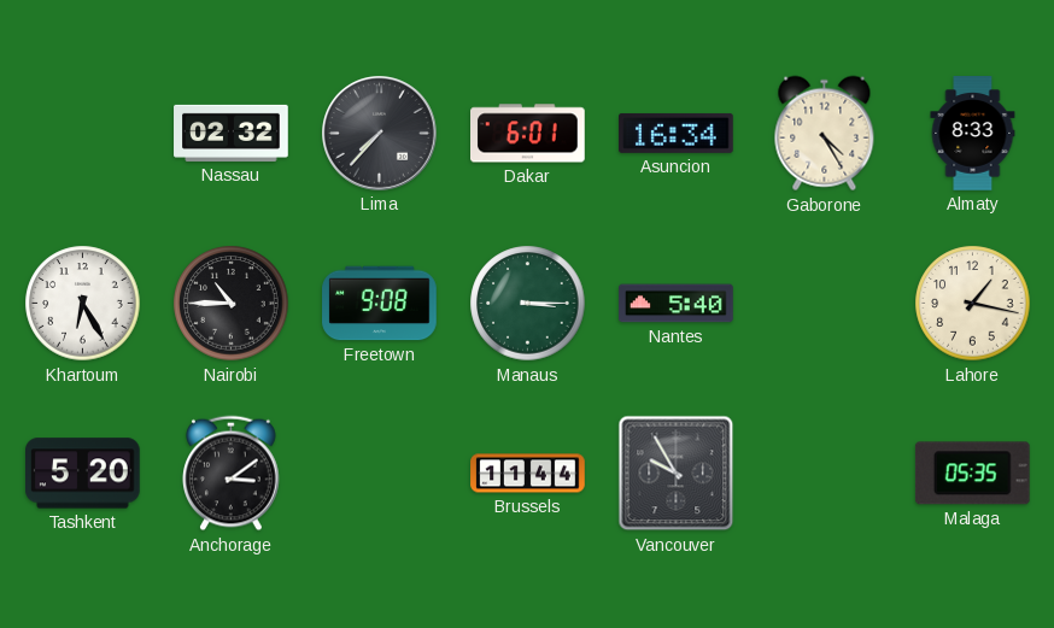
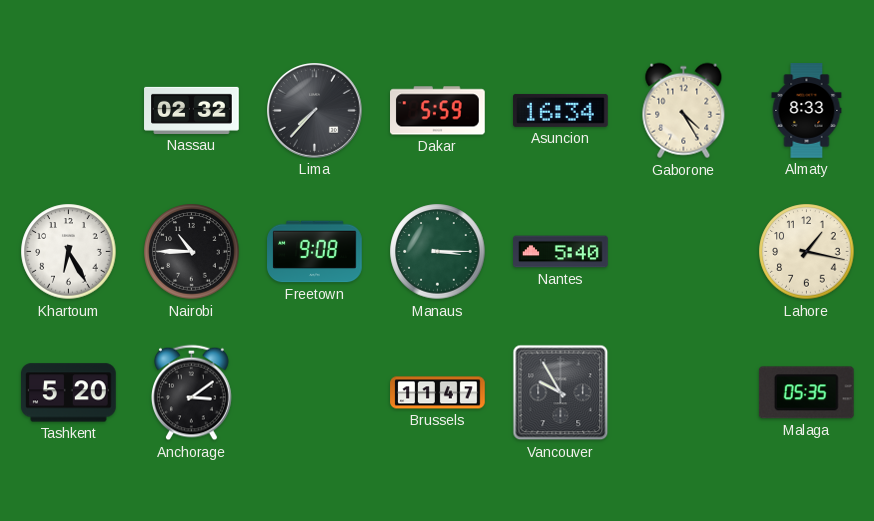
Dakar: 6:01 -> 5:59
Brussels: 11:44 -> 11:47
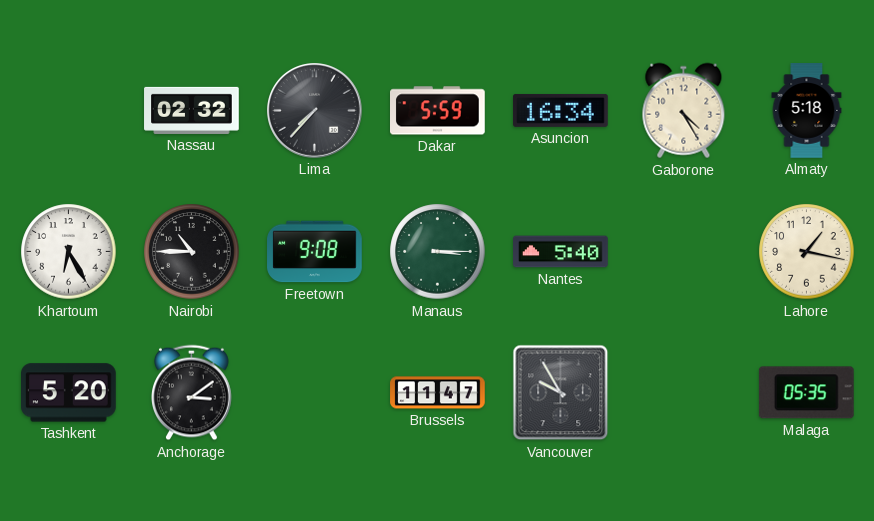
Almaty: 8:33 -> 5:18
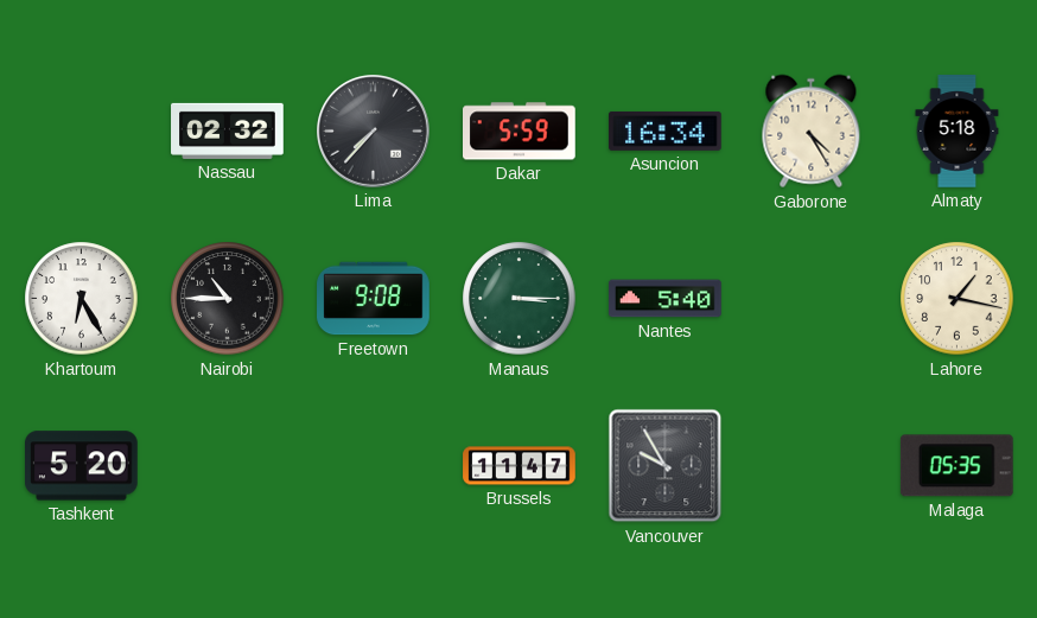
Anchorage: 3:09 -> none
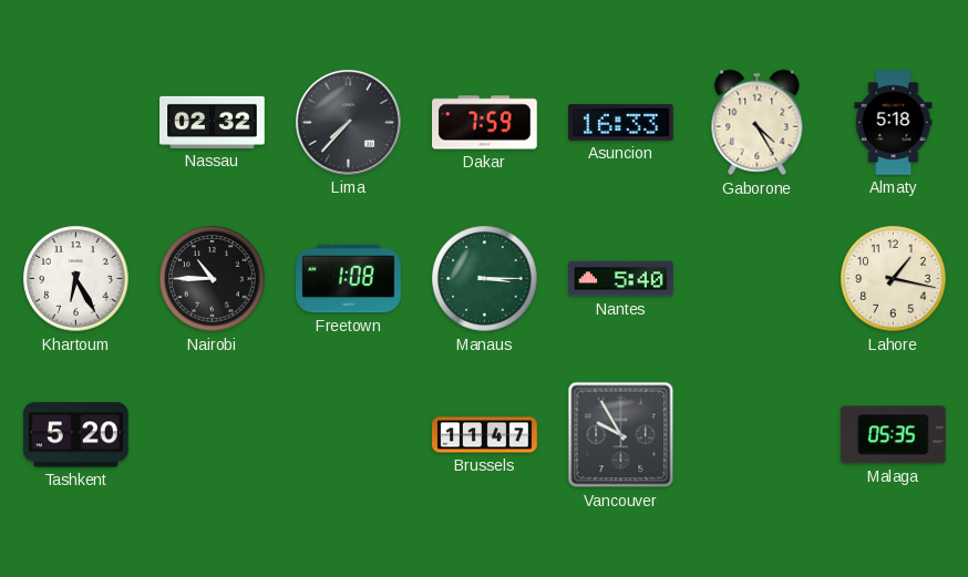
Dakar: 5:59 -> 7:59
Asuncion: 16:34 -> 16:33
Freetown: 9:08 -> 1:08
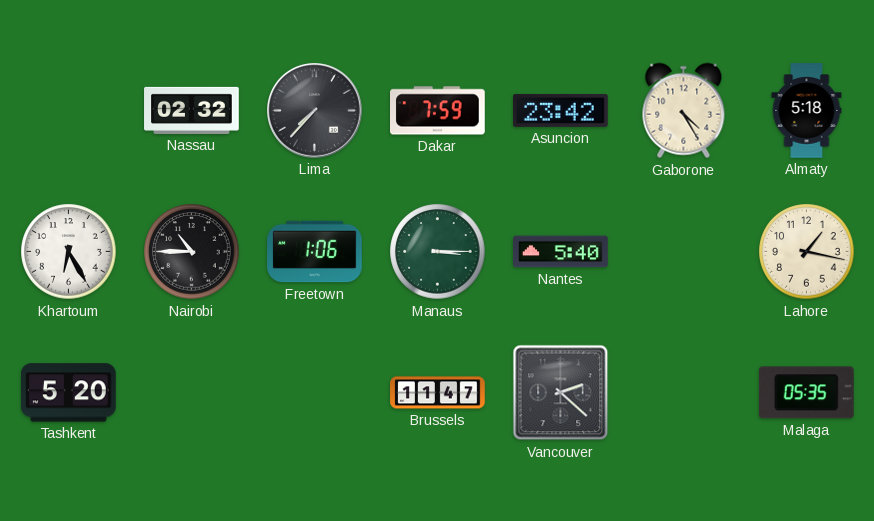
Asuncion: 16:33 -> 23:42
Freetown: 1:08 -> 1:06
Vancouver: 9:55 -> 2:22
